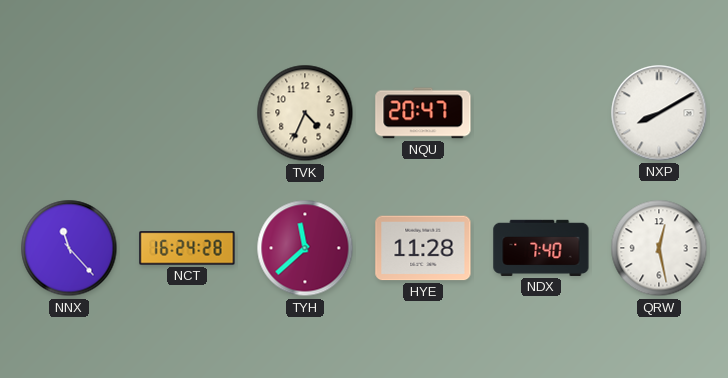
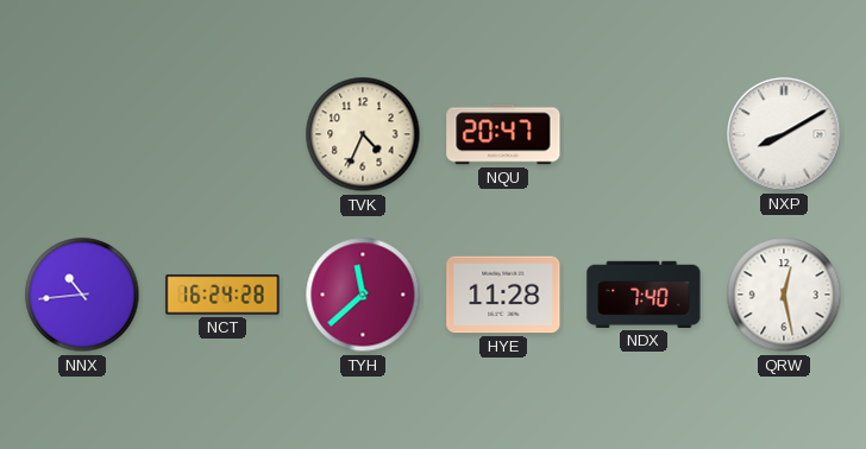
NNX: 11:23 -> 10:44
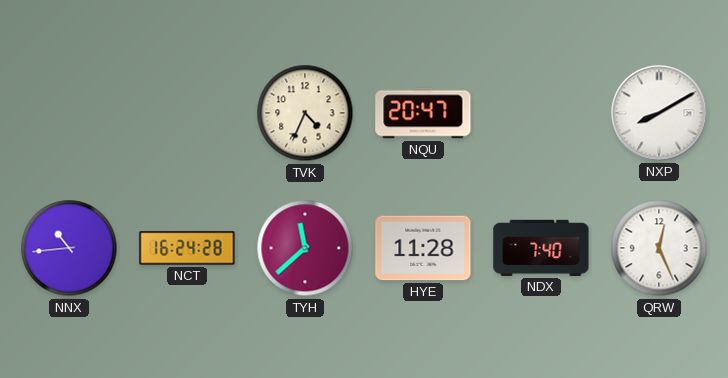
QRW: 12:28 -> 12:26
